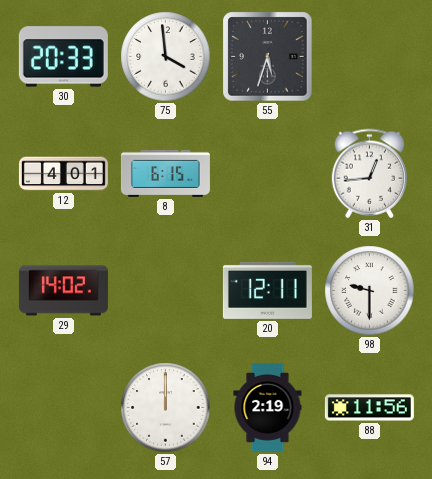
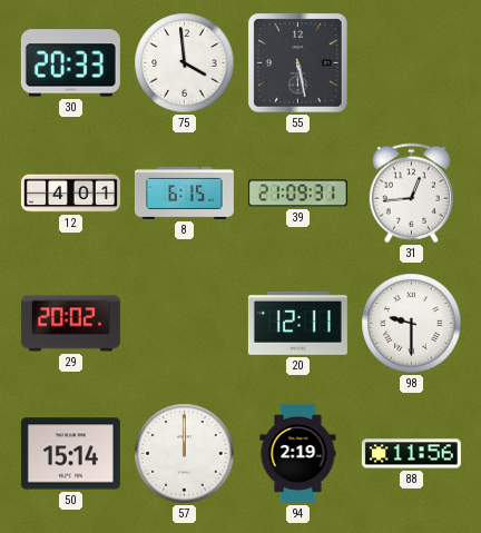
55: 5:33 -> 5:28
39: none -> 21:09
29: 14:02 -> 20:02
50: none -> 15:14
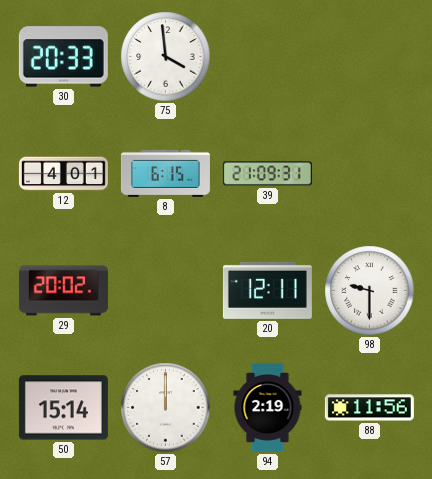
55: 5:28 -> none
31: 12:44 -> none
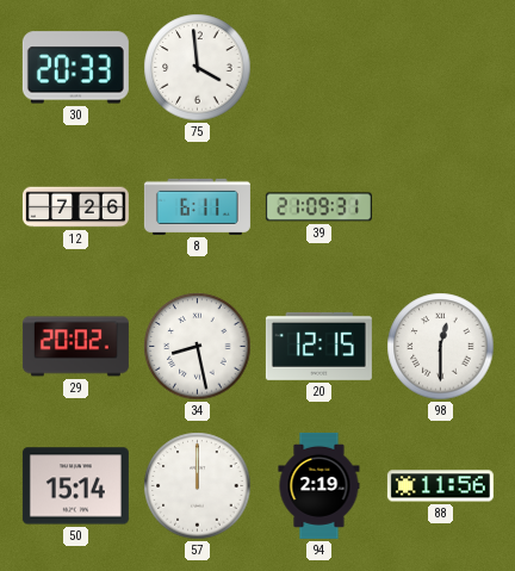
12: 4:01 -> 7:26
8: 6:15 -> 6:11
34: none -> 8:28
20: 12:11 -> 12:15
98: 9:30 -> 12:30
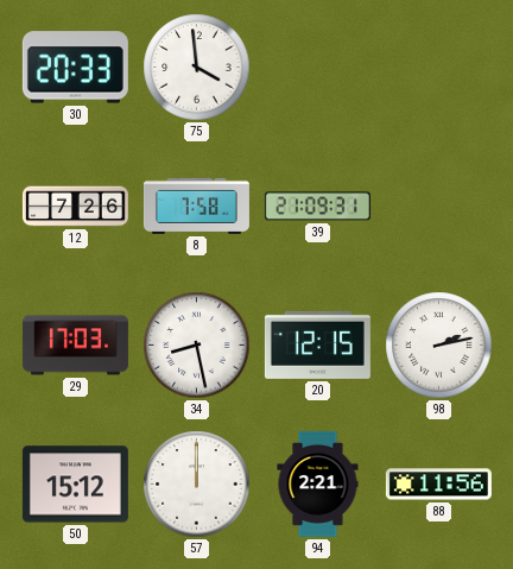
8: 6:11 -> 7:58
29: 20:02 -> 17:03
98: 12:30 -> 2:13
50: 15:14 -> 15:12
94: 2:19 -> 2:21
